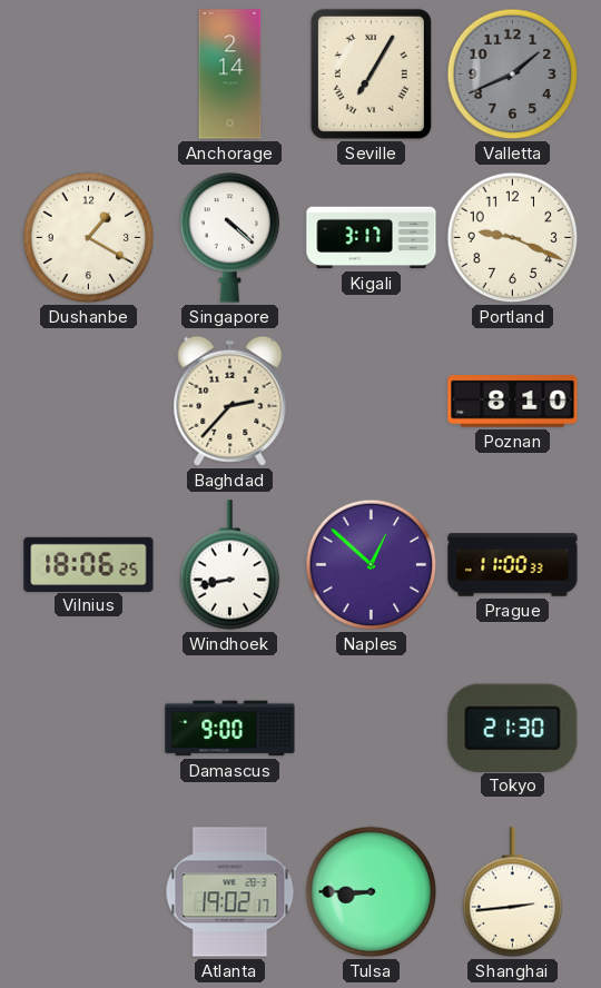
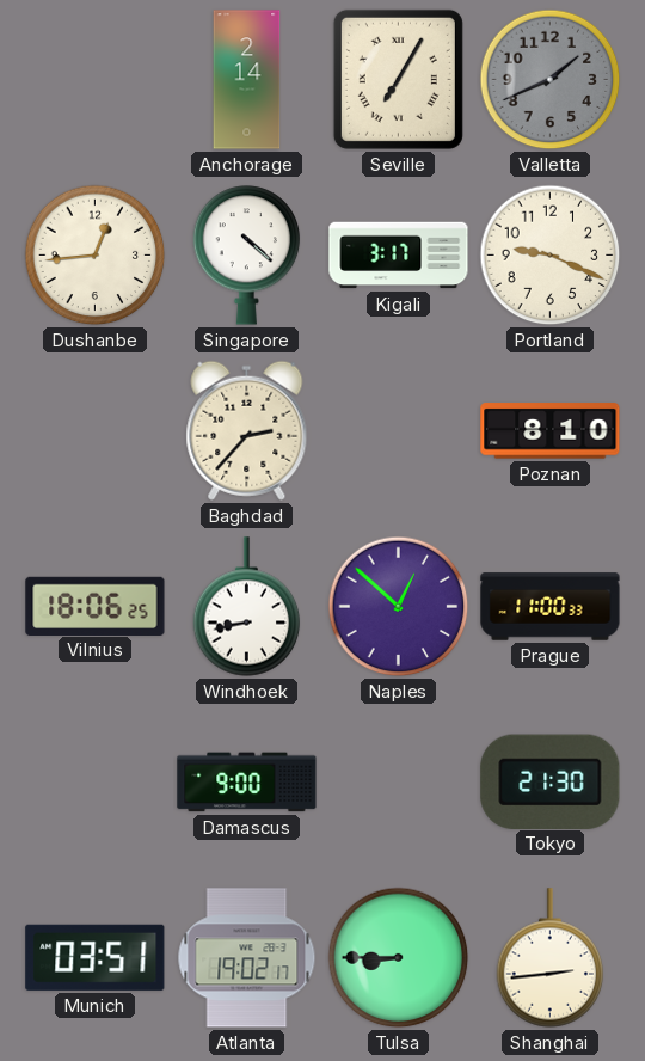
Dushanbe: 1:20 -> 12:44
Munich: none -> 03:51
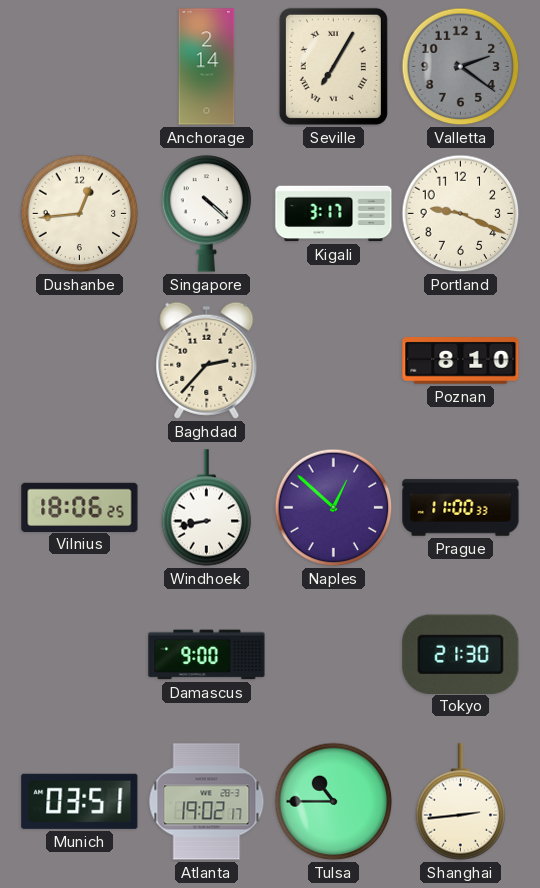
Valletta: 1:41 -> 2:21
Tulsa: 8:45 -> 10:45
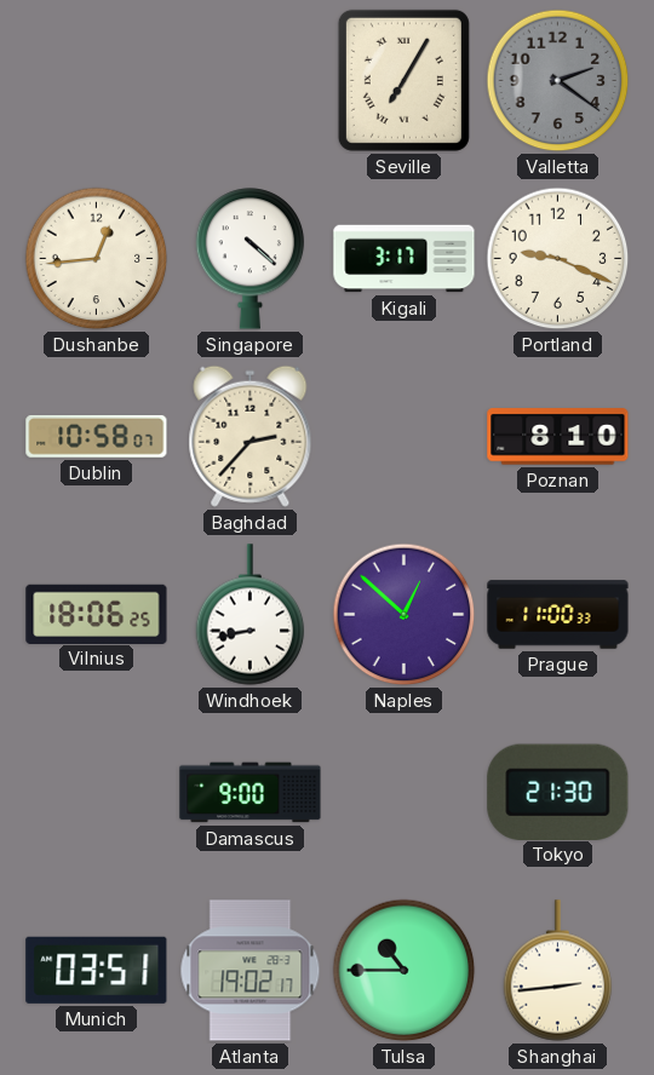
Anchorage: 2:14 -> none
Dublin: none -> 10:58
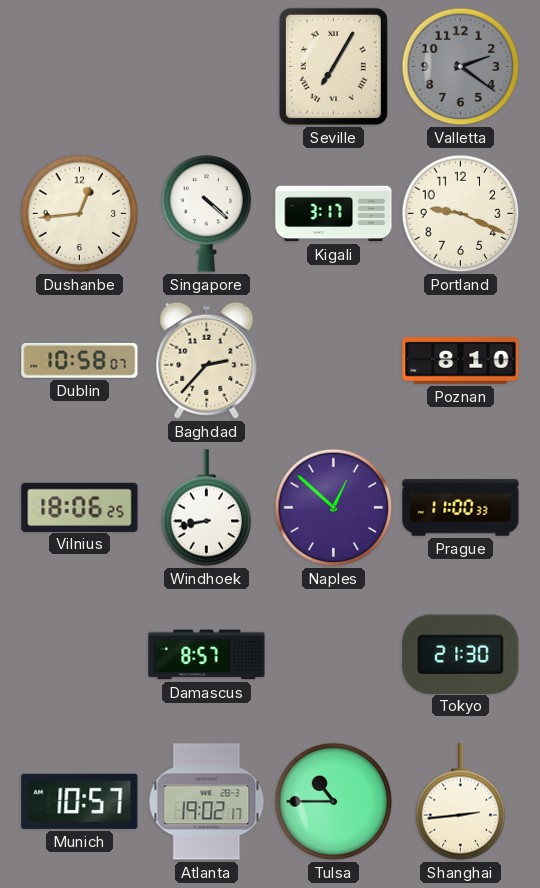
Damascus: 9:00 -> 8:57
Munich: 03:51 -> 10:57
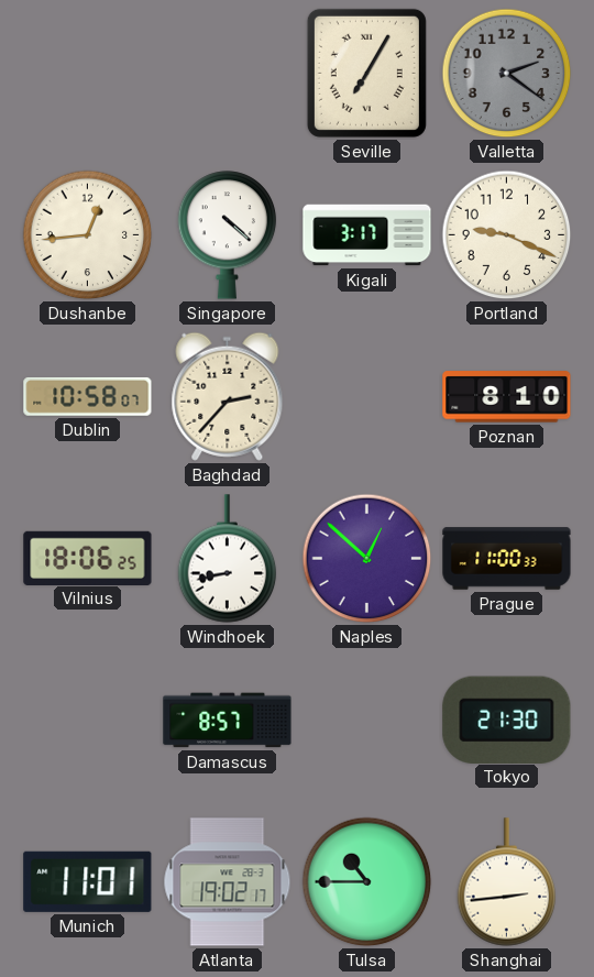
Munich: 10:57 -> 11:01
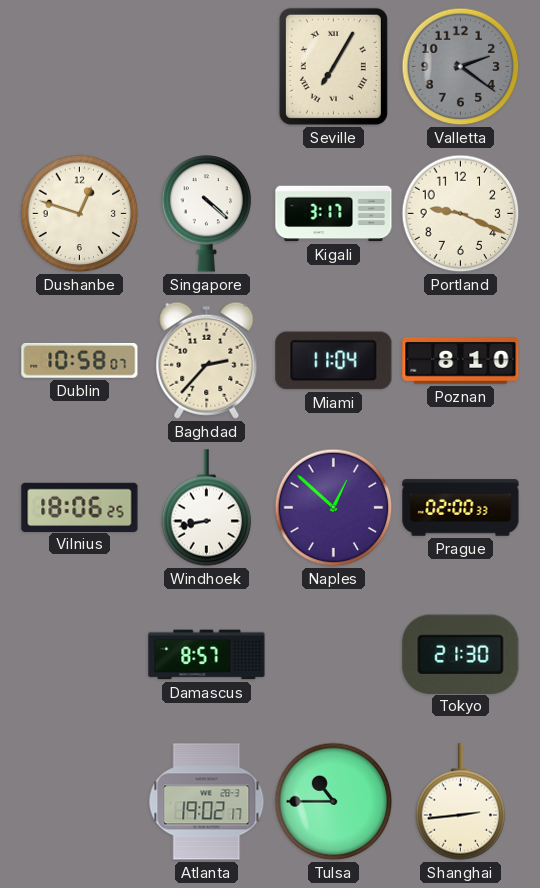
Dushanbe: 12:44 -> 12:48
Miami: none -> 11:04
Prague: 11:00 -> 02:00
Munich: 11:01 -> none
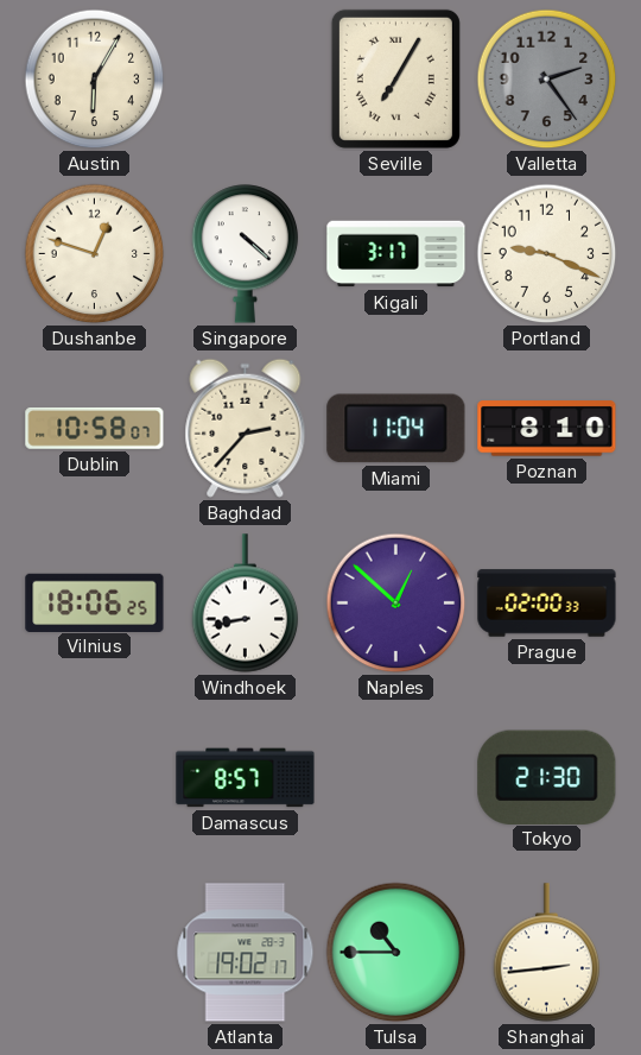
Austin: none -> 6:05
Valletta: 2:21 -> 2:24
